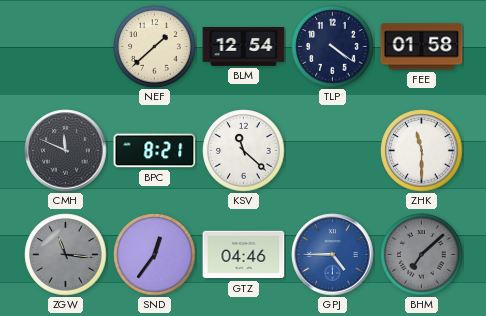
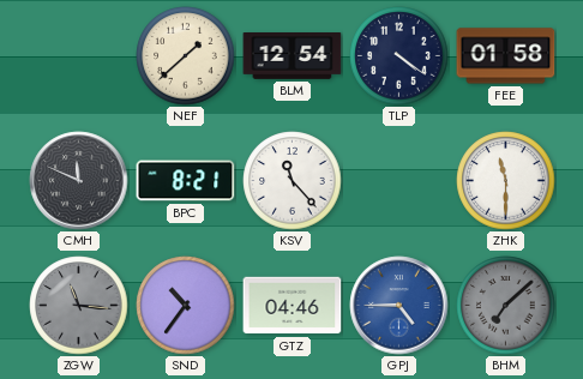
KSV: 11:22 -> 11:23
SND: 12:36 -> 10:36
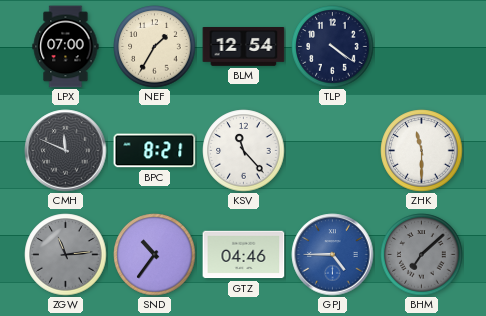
LPX: none -> 07:00
NEF: 1:38 -> 1:35
FEE: 01:58 -> none
ZGW: 11:16 -> 11:14
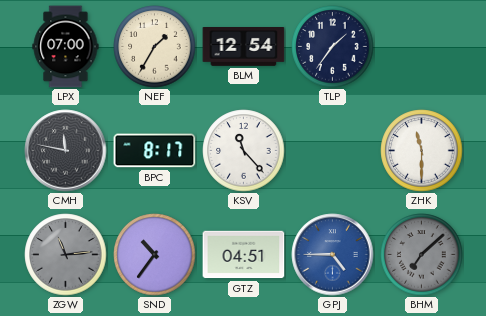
TLP: 4:21 -> 1:36
CMH: 11:49 -> 11:47
BPC: 8:21 -> 8:17
GTZ: 04:46 -> 04:51
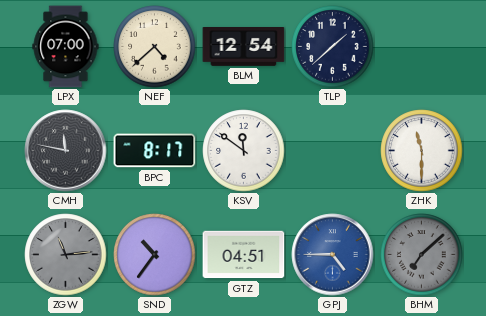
NEF: 1:35 -> 4:38
TLP: 1:36 -> 1:38
KSV: 11:23 -> 11:51
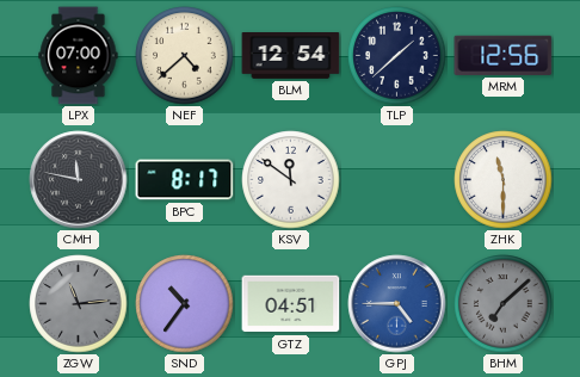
MRM: none -> 12:56
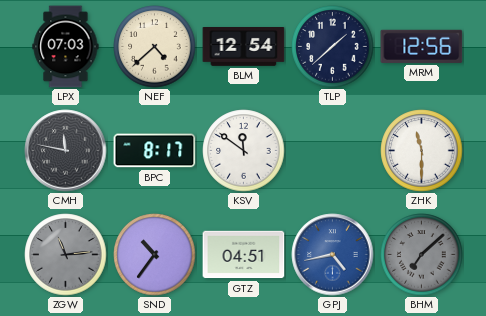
LPX: 07:00 -> 07:03
GPJ: 4:45 -> 4:43
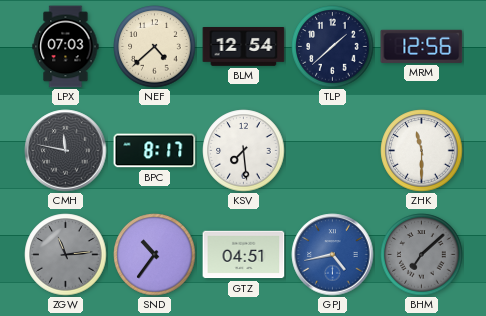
KSV: 11:51 -> 7:29
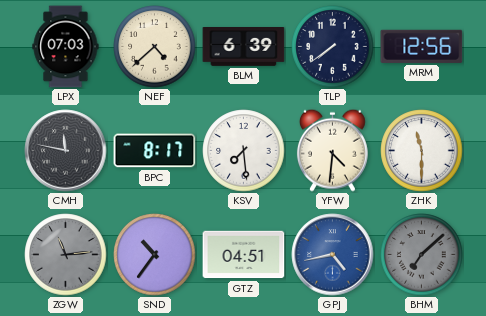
BLM: 12:54 -> 6:39
TLP: 1:38 -> 7:39
YFW: none -> 4:31
